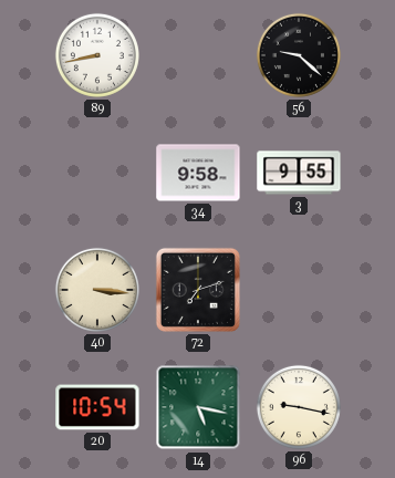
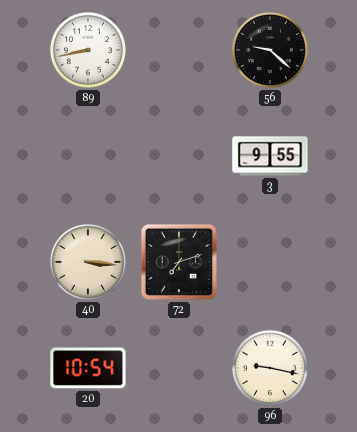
34: 9:58 -> none
14: 5:17 -> none
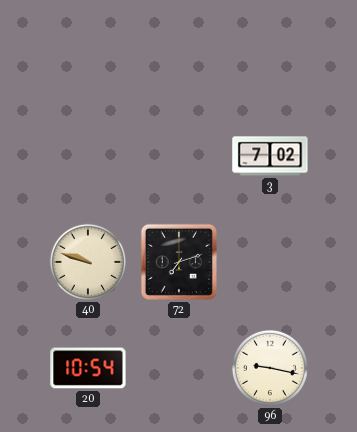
89: 8:43 -> none
56: 9:22 -> none
3: 9:55 -> 7:02
40: 3:16 -> 9:48
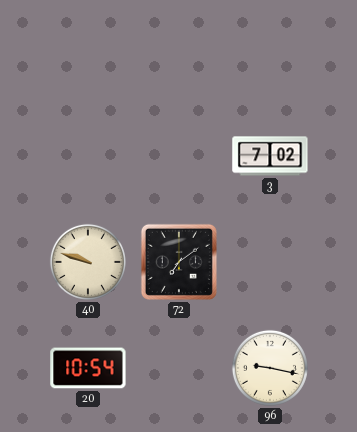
72: 7:12 -> 7:09
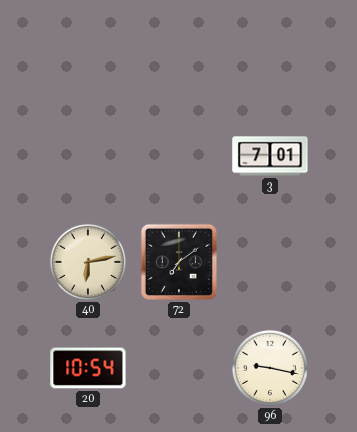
3: 7:02 -> 7:01
40: 9:48 -> 6:13
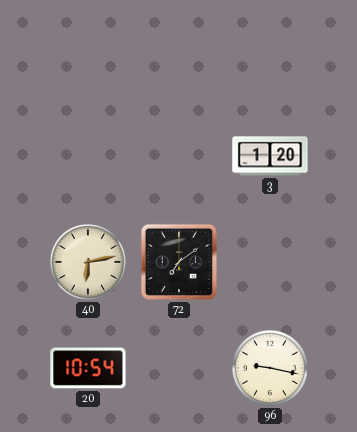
3: 7:01 -> 1:20
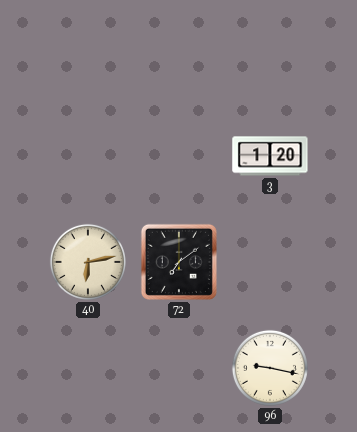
20: 10:54 -> none
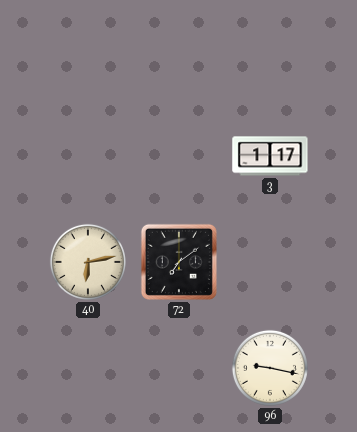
3: 1:20 -> 1:17
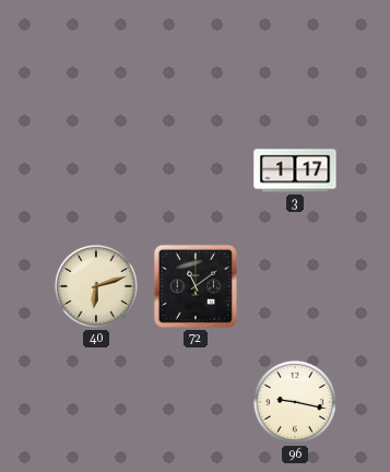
40: 6:13 -> 6:12
72: 7:09 -> 11:09
